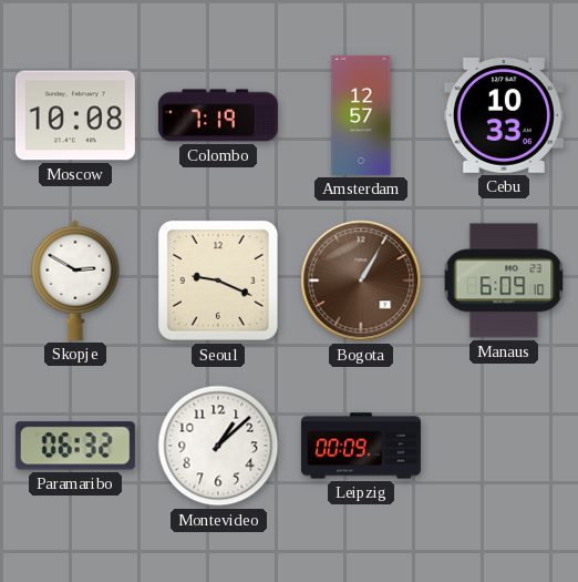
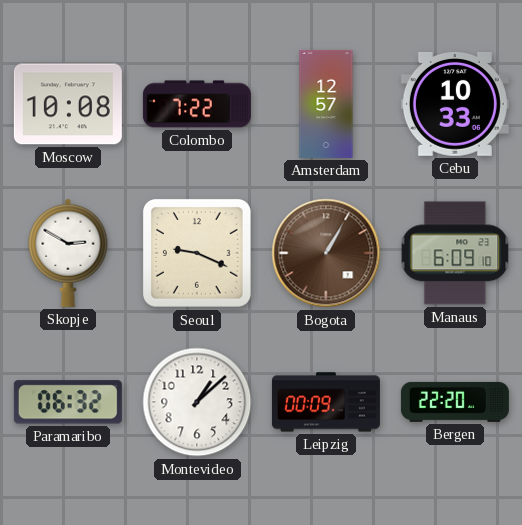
Colombo: 7:19 -> 7:22
Bergen: none -> 22:20
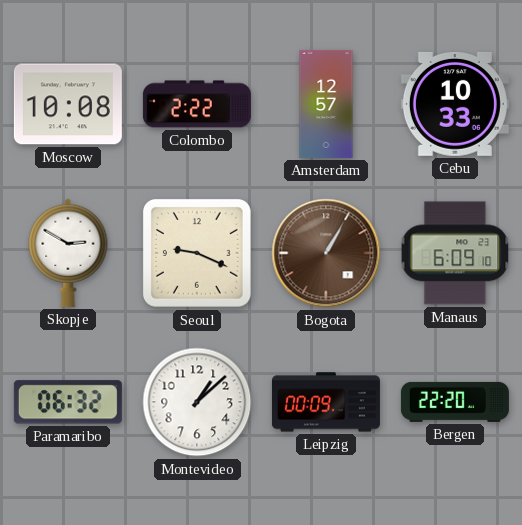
Colombo: 7:22 -> 2:22
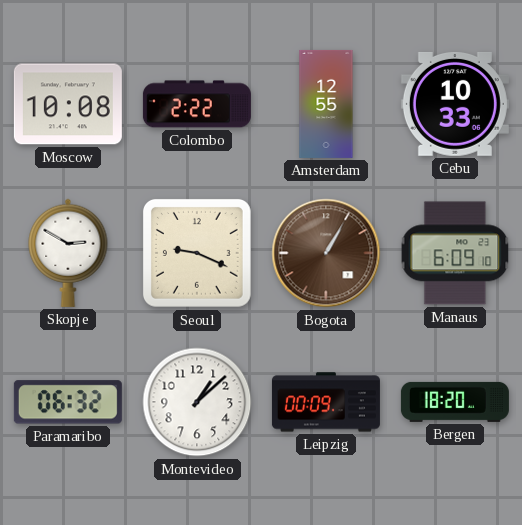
Amsterdam: 12:57 -> 12:55
Bergen: 22:20 -> 18:20
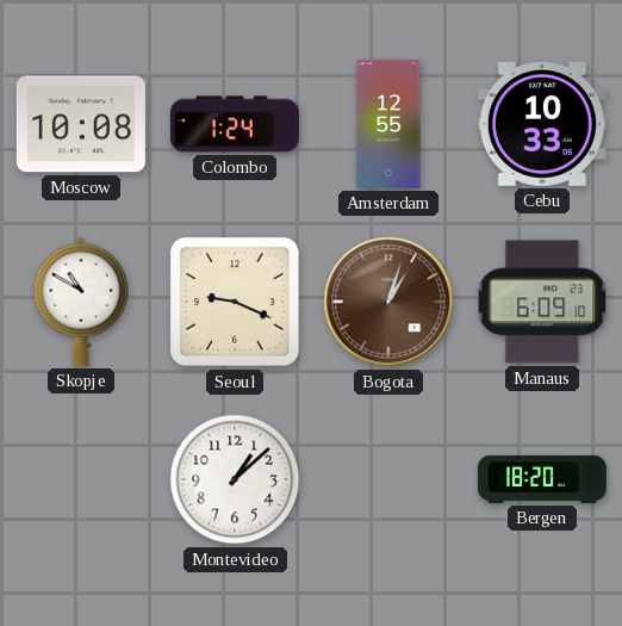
Colombo: 2:22 -> 1:24
Skopje: 2:50 -> 10:50
Bogota: 1:05 -> 1:03
Paramaribo: 06:32 -> none
Leipzig: 00:09 -> none
